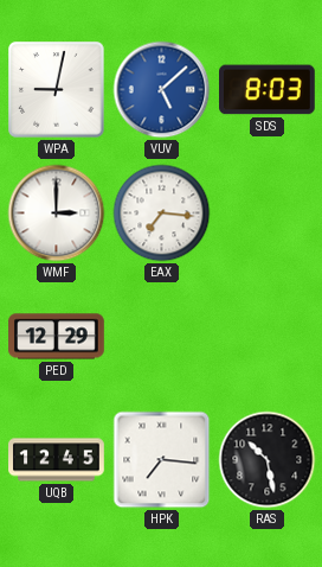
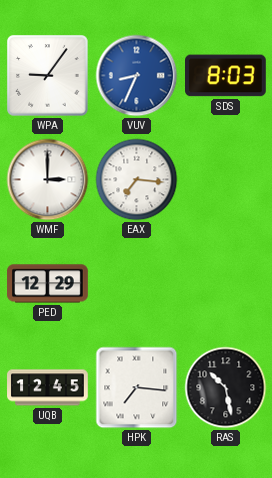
WPA: 9:02 -> 9:06
VUV: 5:08 -> 8:34
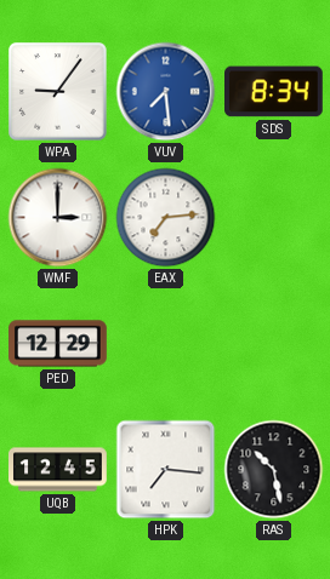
VUV: 8:34 -> 7:29
SDS: 8:03 -> 8:34
EAX: 7:16 -> 7:14
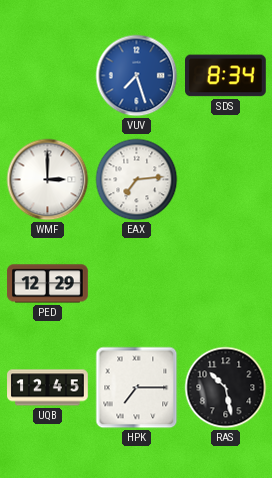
WPA: 9:06 -> none
VUV: 7:29 -> 7:27
HPK: 7:16 -> 7:15
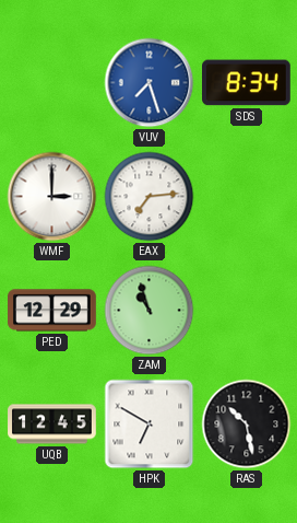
ZAM: none -> 10:57
HPK: 7:15 -> 6:50
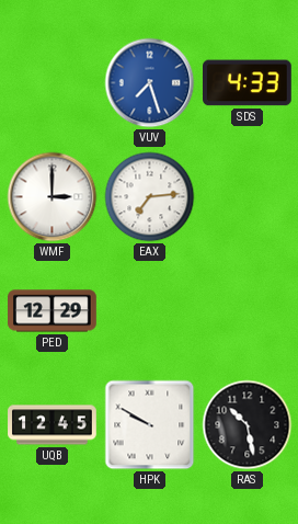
SDS: 8:34 -> 4:33
ZAM: 10:57 -> none
HPK: 6:50 -> 9:50
